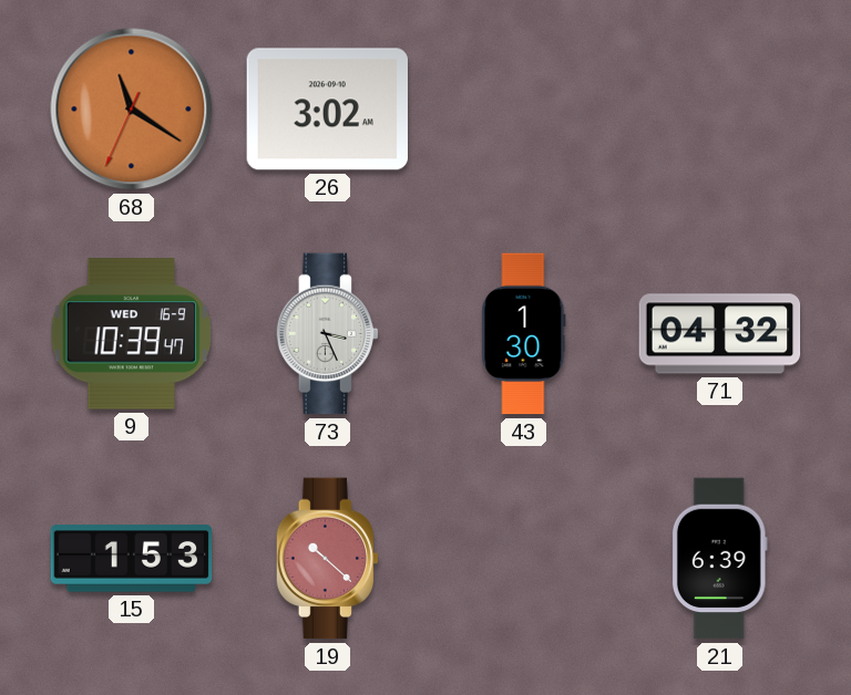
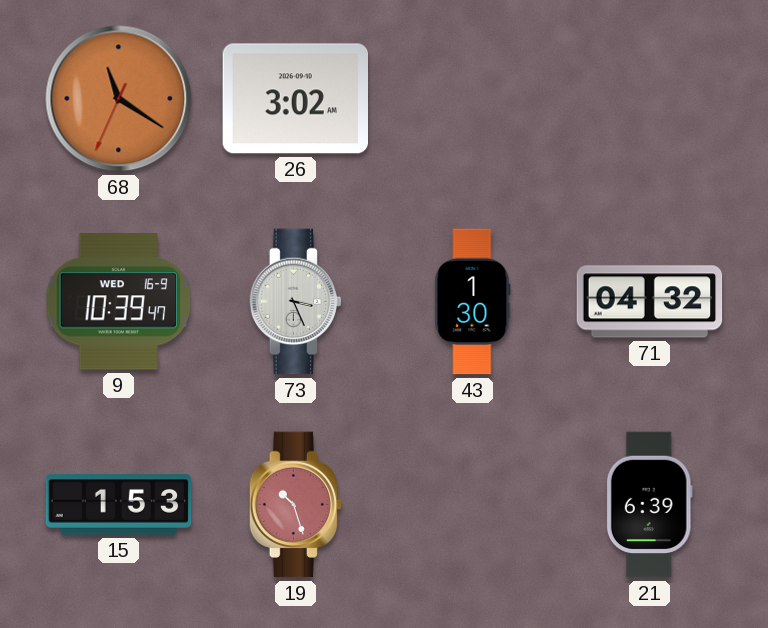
19: 10:22 -> 10:27
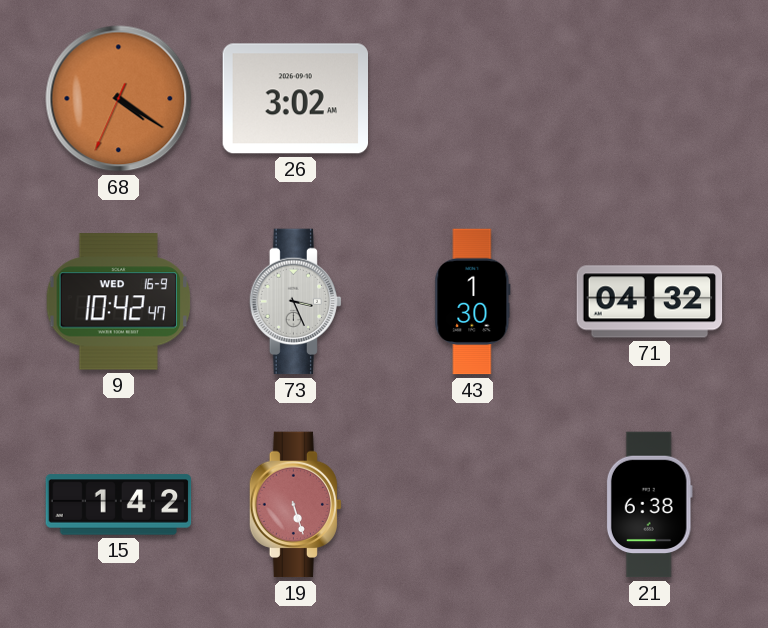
68: 11:20 -> 4:20
9: 10:39 -> 10:42
15: 1:53 -> 1:42
19: 10:27 -> 5:27
21: 6:39 -> 6:38
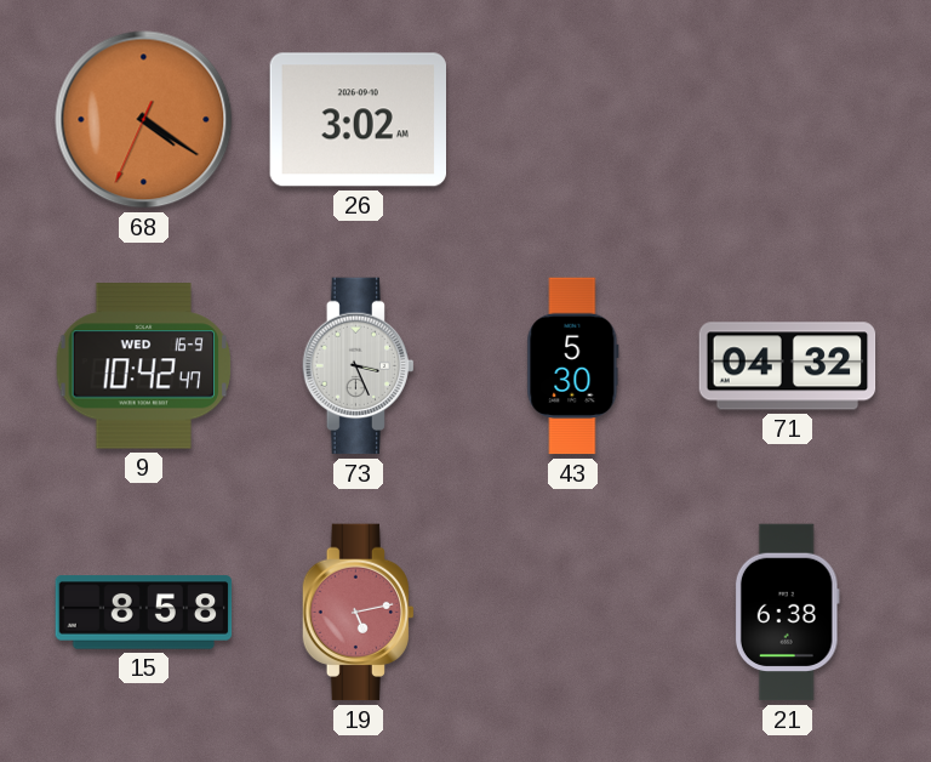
43: 1:30 -> 5:30
15: 1:42 -> 8:58
19: 5:27 -> 5:13
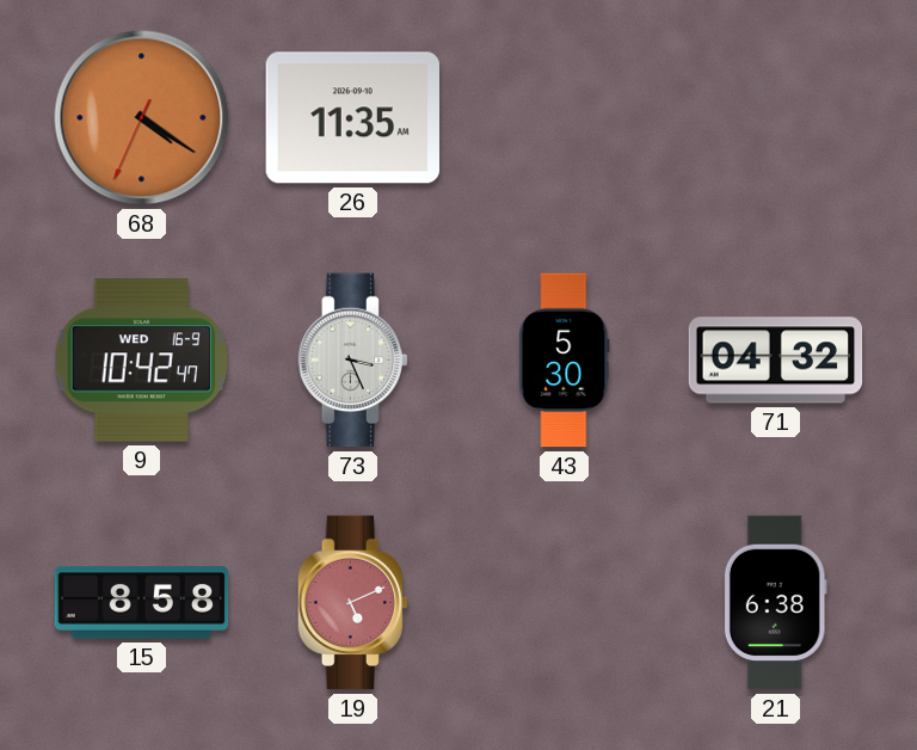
26: 3:02 -> 11:35
19: 5:13 -> 5:11
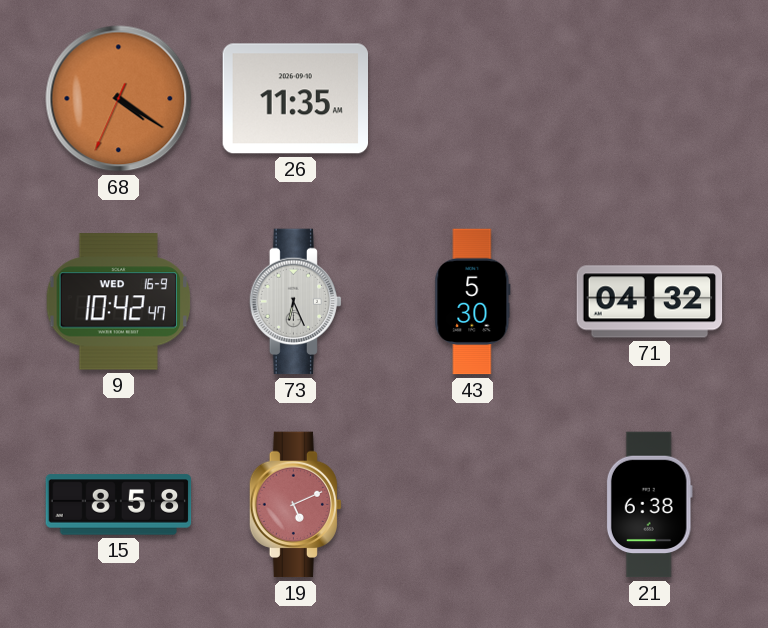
73: 3:26 -> 6:26
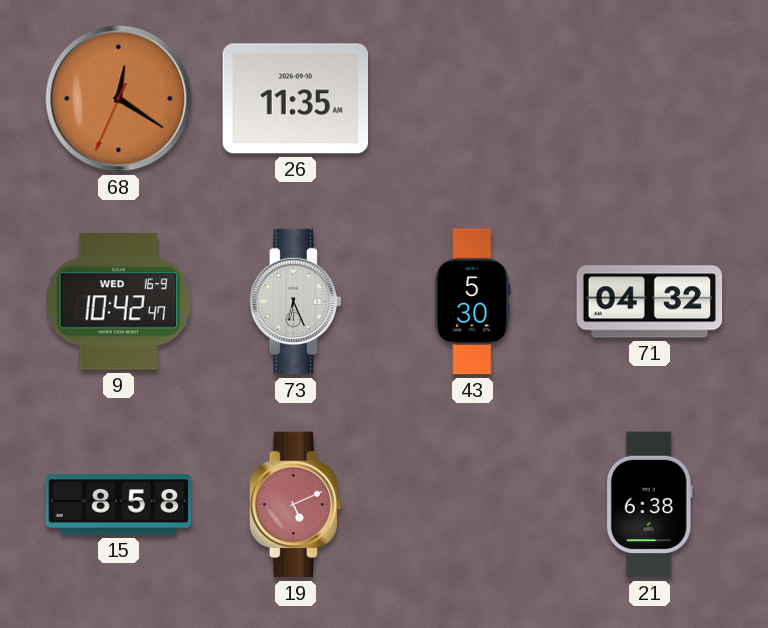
68: 4:20 -> 12:20
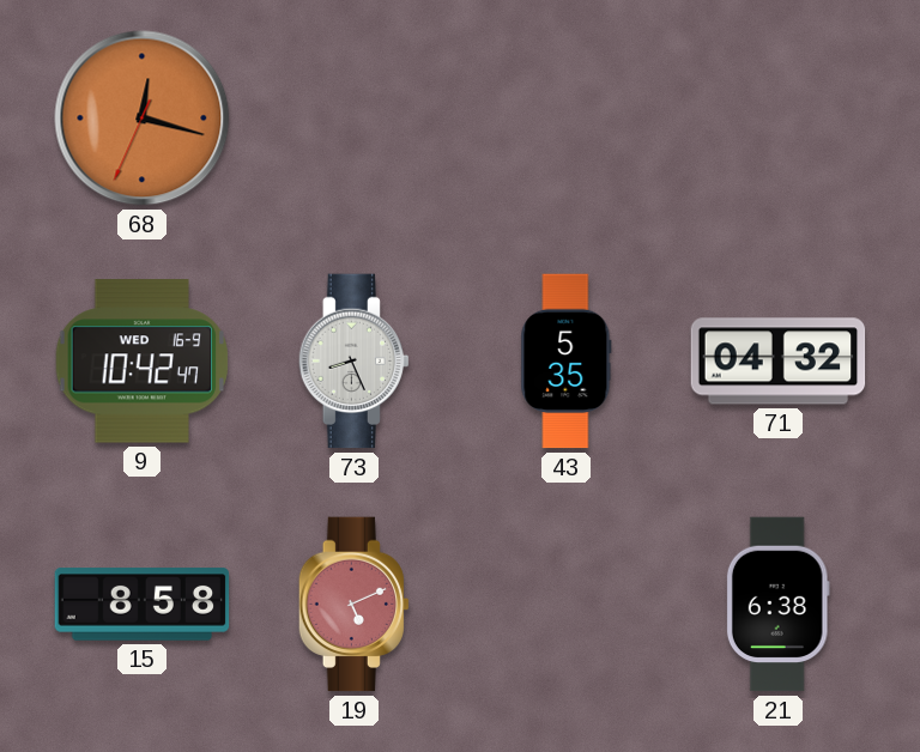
68: 12:20 -> 12:17
26: 11:35 -> none
73: 6:26 -> 8:26
43: 5:30 -> 5:35
